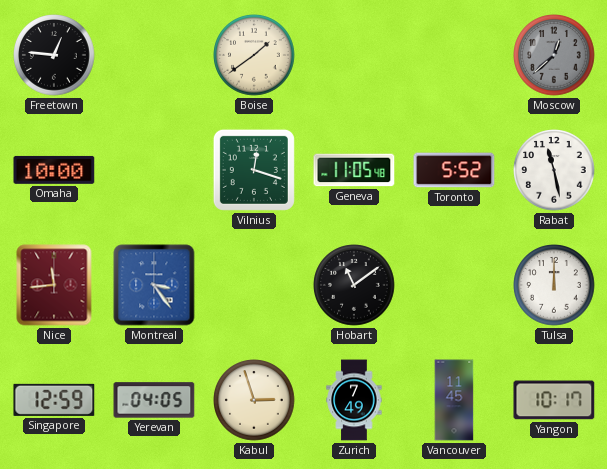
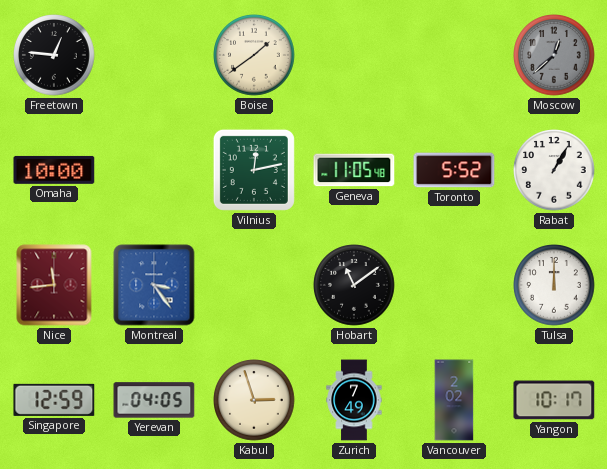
Vilnius: 12:18 -> 12:13
Rabat: 11:28 -> 1:05
Vancouver: 11:45 -> 2:02
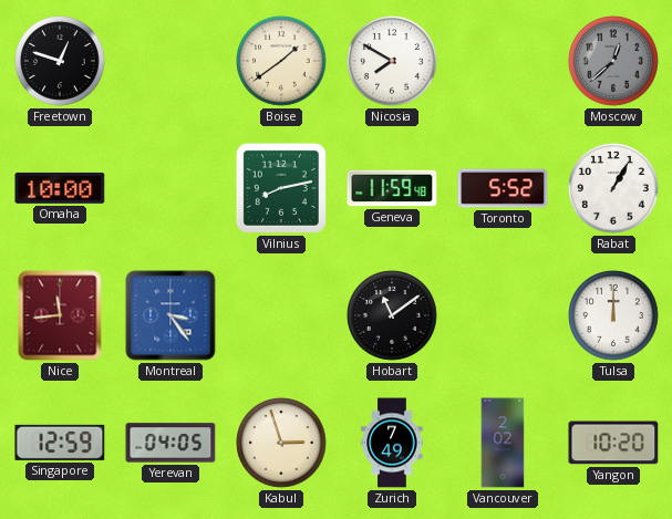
Freetown: 12:46 -> 12:48
Nicosia: none -> 7:50
Vilnius: 12:13 -> 8:13
Geneva: 11:05 -> 11:59
Yangon: 10:17 -> 10:20
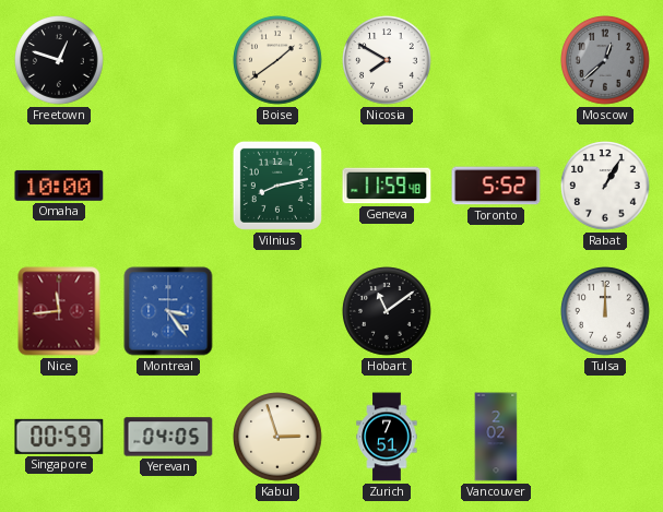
Singapore: 12:59 -> 00:59
Zurich: 7:49 -> 7:51
Yangon: 10:20 -> none
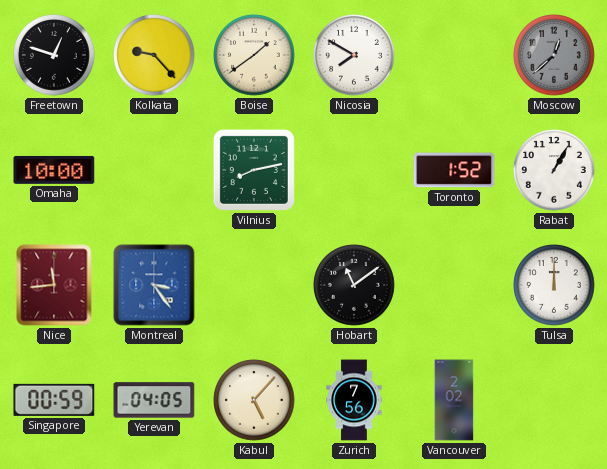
Kolkata: none -> 9:23
Geneva: 11:59 -> none
Toronto: 5:52 -> 1:52
Kabul: 2:57 -> 5:07
Zurich: 7:51 -> 7:56
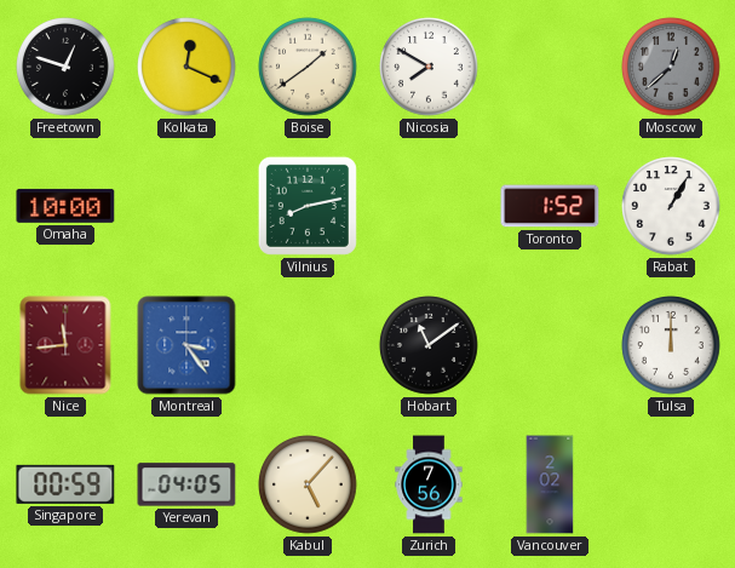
Kolkata: 9:23 -> 12:19
